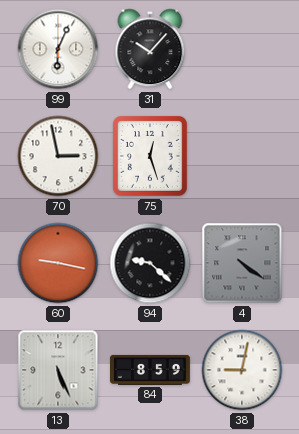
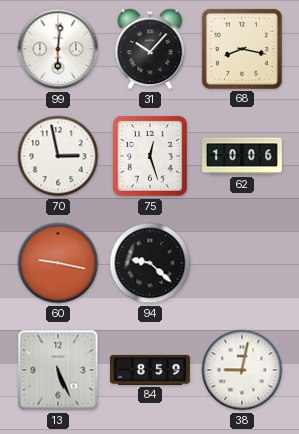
99: 6:04 -> 6:01
68: none -> 8:17
62: none -> 10:06
4: 4:21 -> none
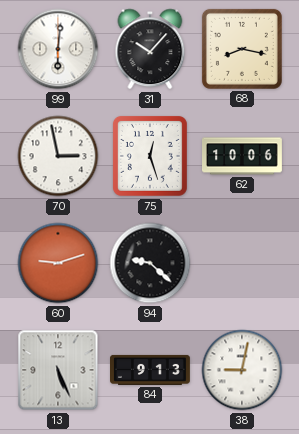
60: 9:17 -> 9:12
84: 8:59 -> 9:13
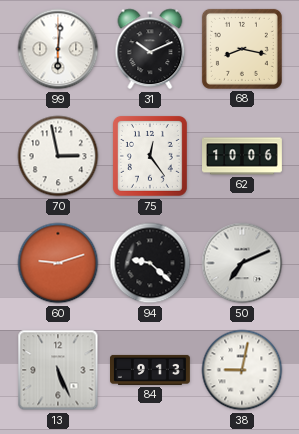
31: 10:07 -> 10:11
75: 12:27 -> 12:24
50: none -> 7:11
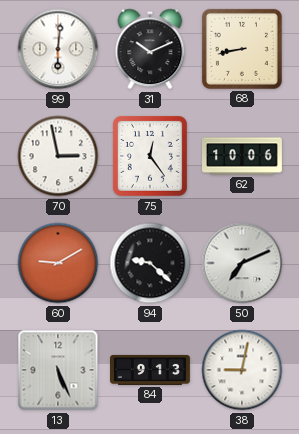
68: 8:17 -> 8:43
60: 9:12 -> 9:10
